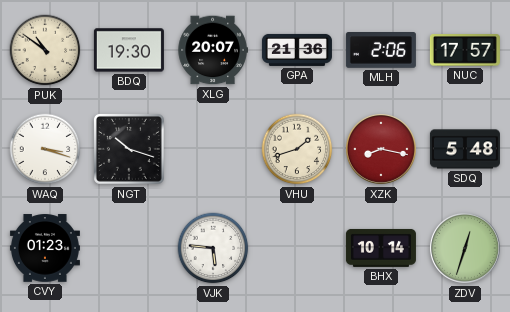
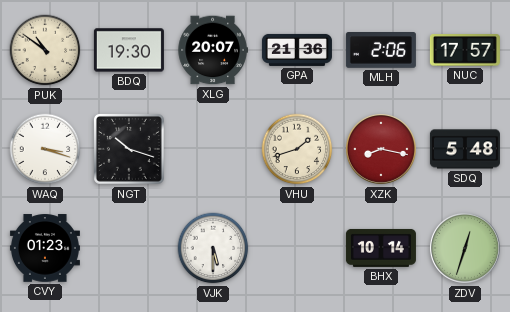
VJK: 5:46 -> 5:30
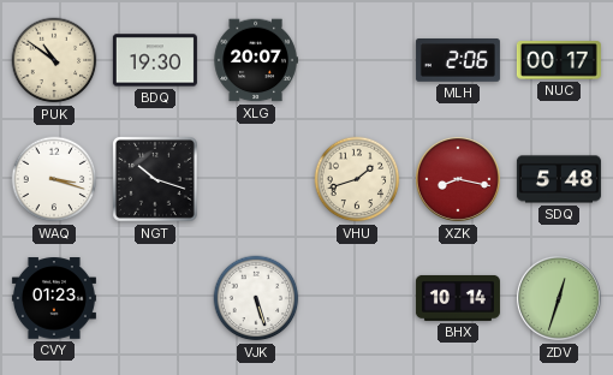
GPA: 21:36 -> none
NUC: 17:57 -> 00:17
VJK: 5:30 -> 5:27
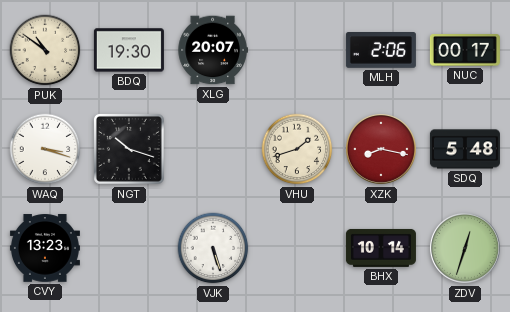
CVY: 01:23 -> 13:23
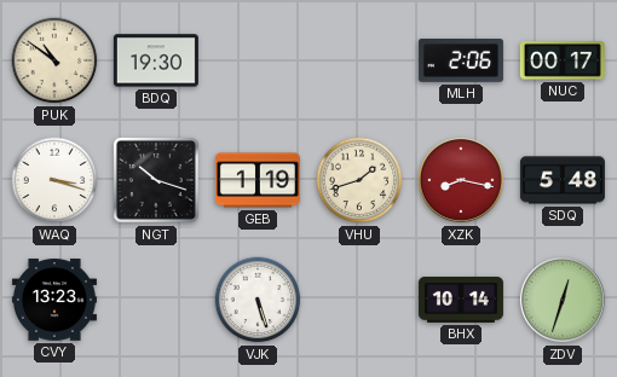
XLG: 20:07 -> none
GEB: none -> 1:19
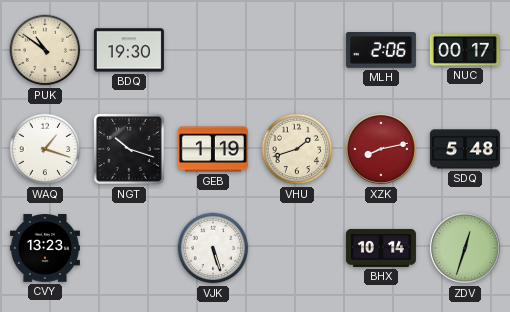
WAQ: 3:18 -> 1:18
XZK: 8:17 -> 8:13
